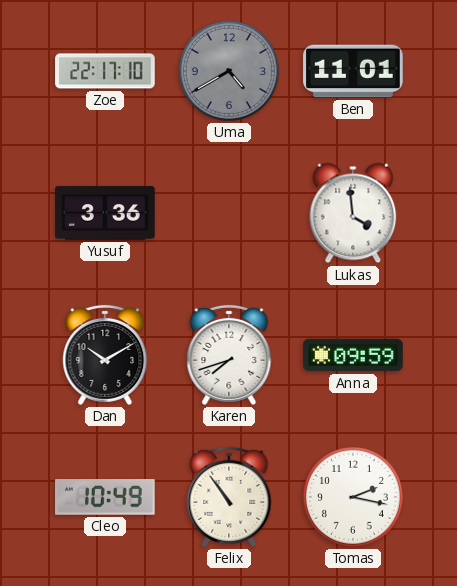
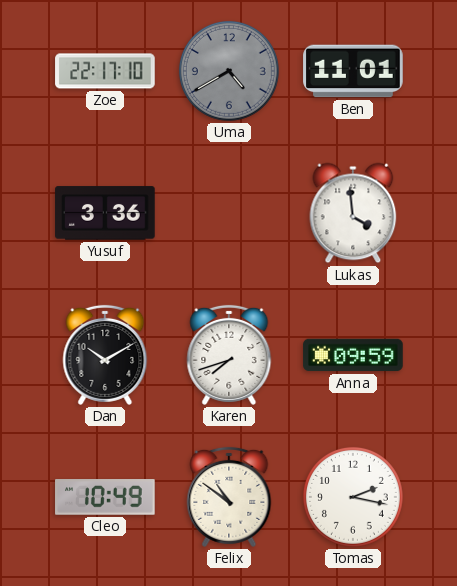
Felix: 10:54 -> 10:51
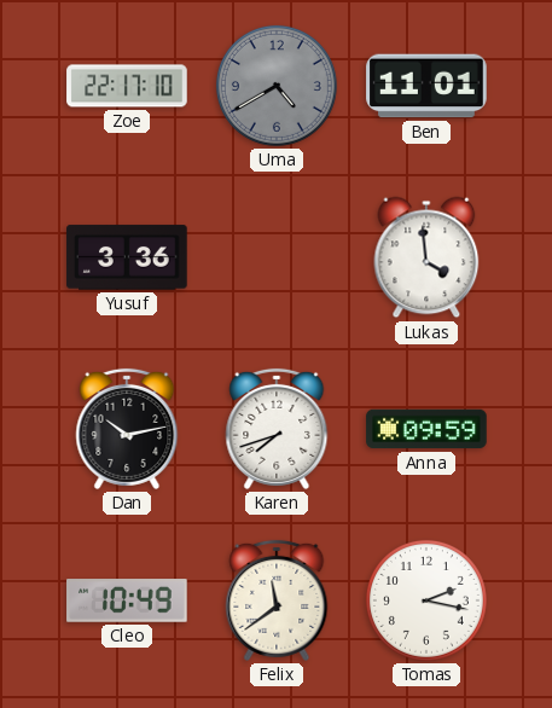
Dan: 10:10 -> 10:13
Felix: 10:51 -> 11:39
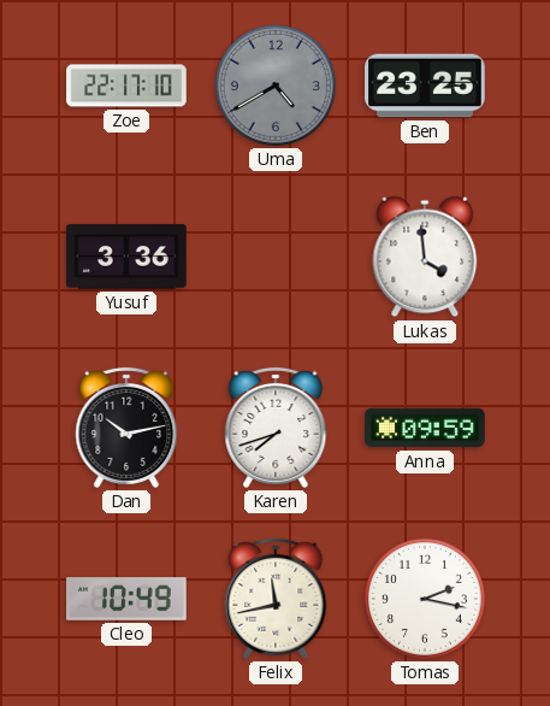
Ben: 11:01 -> 23:25
Felix: 11:39 -> 11:43
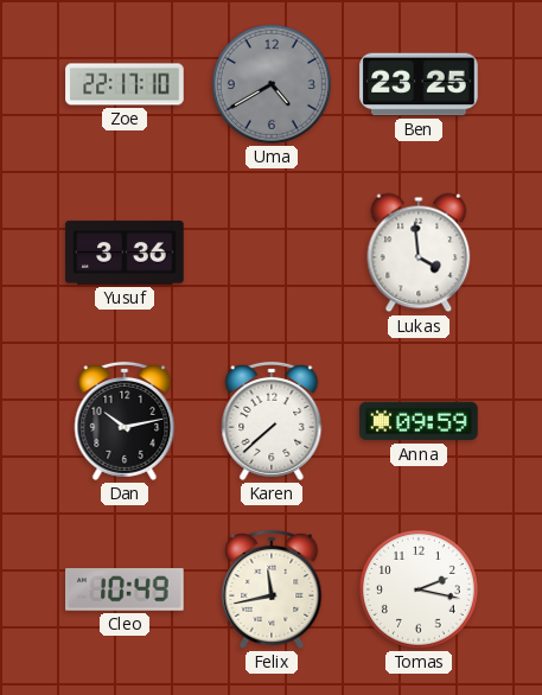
Karen: 7:42 -> 7:38
